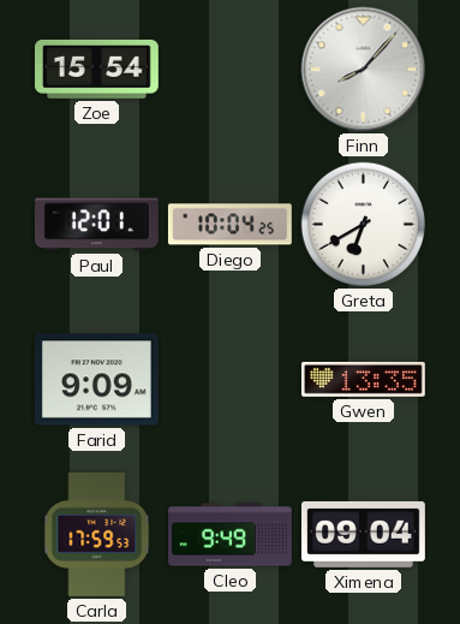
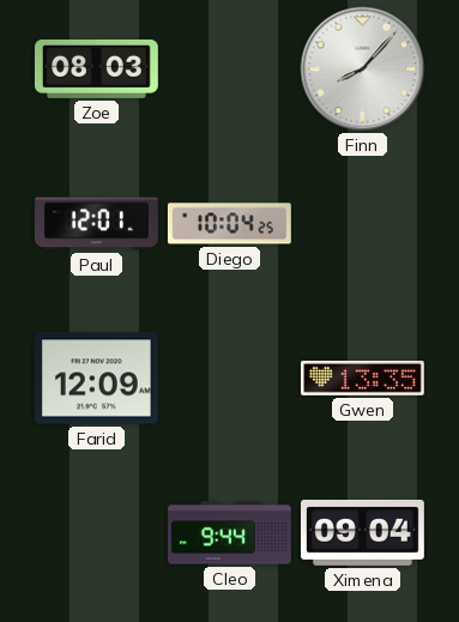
Zoe: 15:54 -> 08:03
Greta: 6:40 -> none
Farid: 9:09 -> 12:09
Carla: 17:59 -> none
Cleo: 9:49 -> 9:44
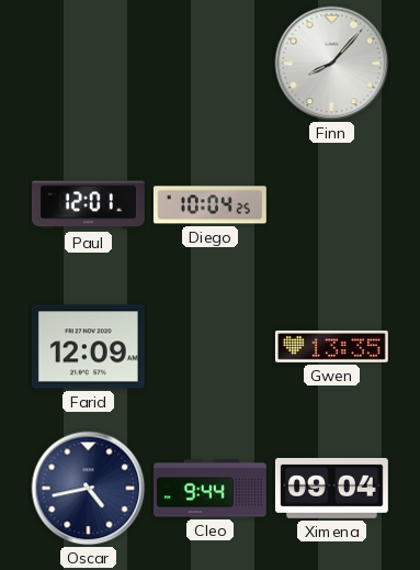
Zoe: 08:03 -> none
Oscar: none -> 4:43
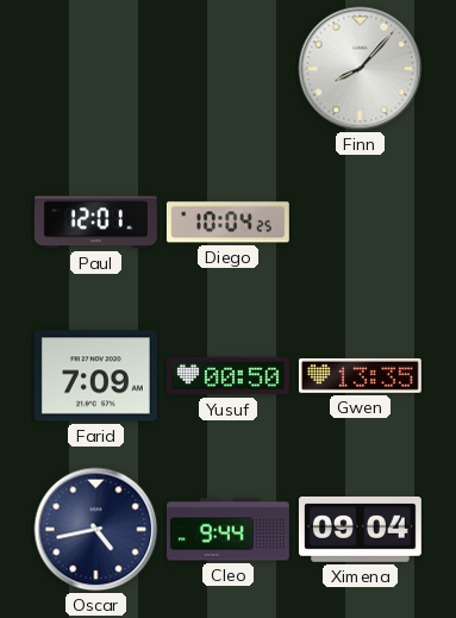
Farid: 12:09 -> 7:09
Yusuf: none -> 00:50
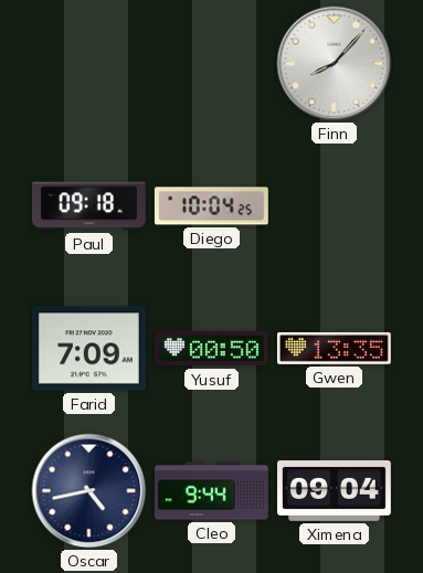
Paul: 12:01 -> 09:18
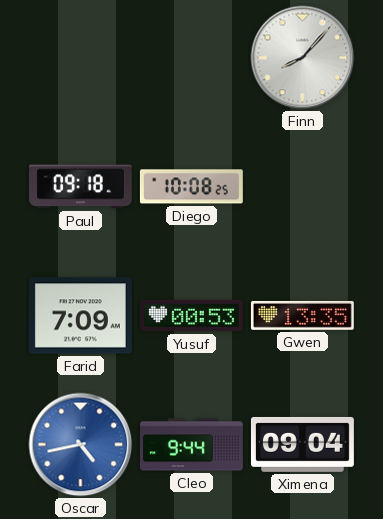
Diego: 10:04 -> 10:08
Yusuf: 00:50 -> 00:53
Oscar dial: navy -> blue
